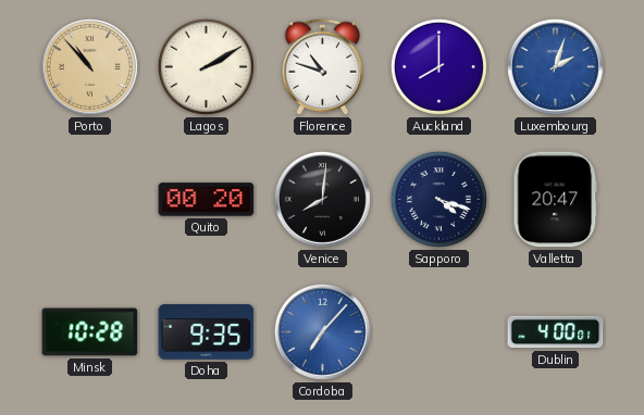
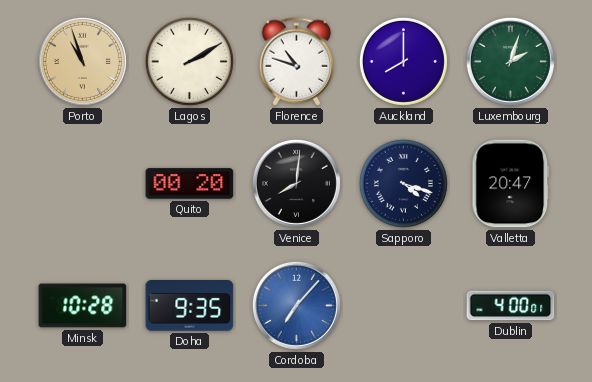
Porto: 10:53 -> 10:57
Luxembourg dial: blue -> green
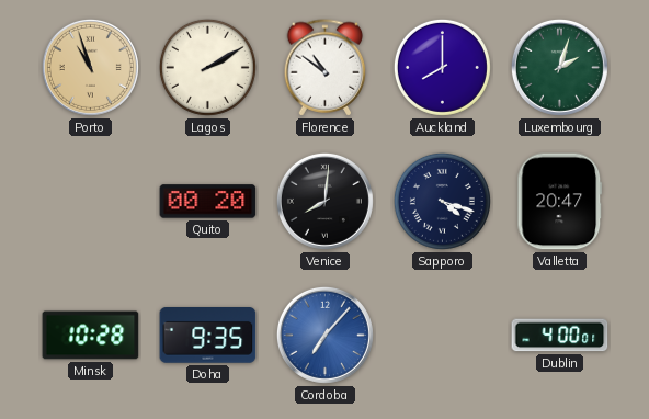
Florence: 10:48 -> 10:51
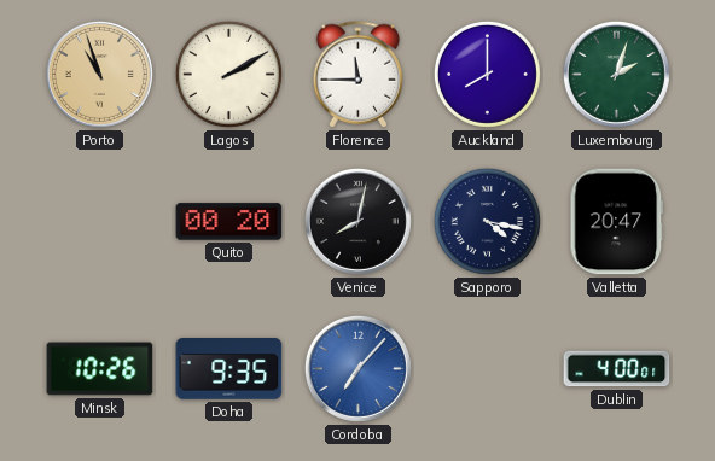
Florence: 10:51 -> 11:45
Venice: 8:01 -> 8:02
Sapporo: 4:18 -> 4:17
Minsk: 10:28 -> 10:26
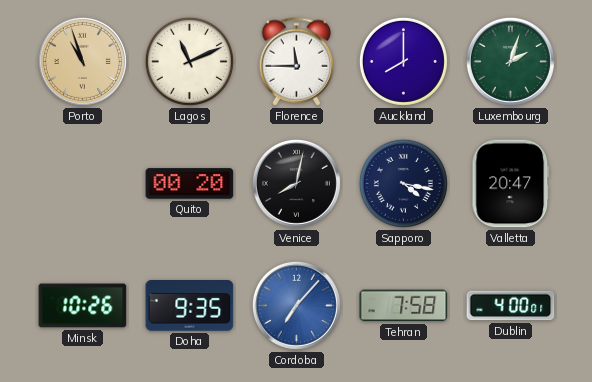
Lagos: 2:10 -> 11:11
Tehran: none -> 7:58
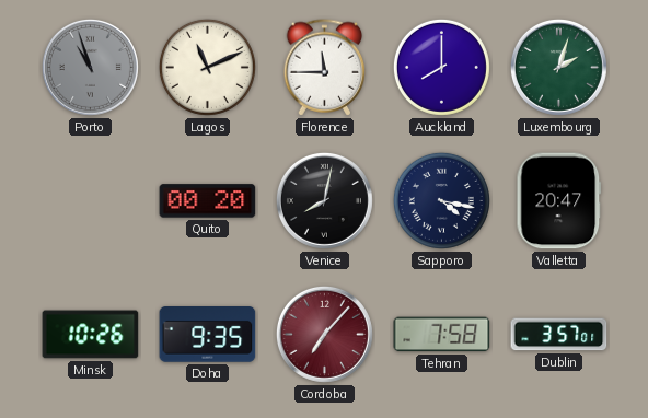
Porto dial: champagne -> grey
Cordoba dial: blue -> burgundy
Dublin: 4:00 -> 3:57
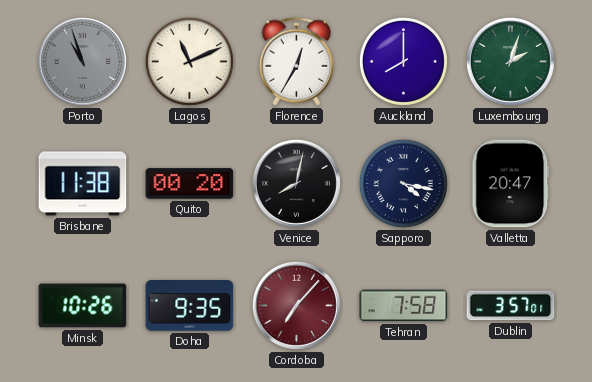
Florence: 11:45 -> 12:35
Brisbane: none -> 11:38
